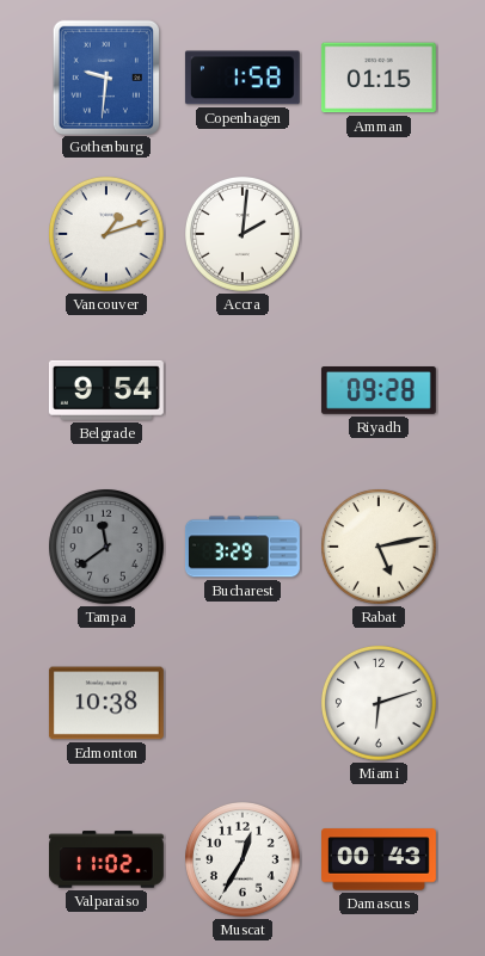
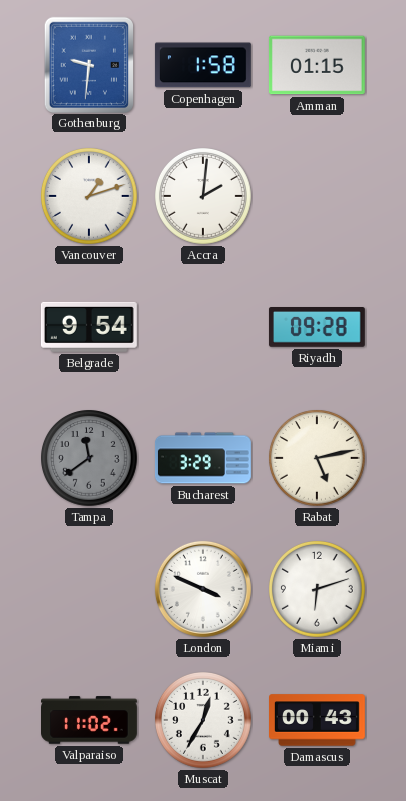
Edmonton: 10:38 -> none
London: none -> 3:49
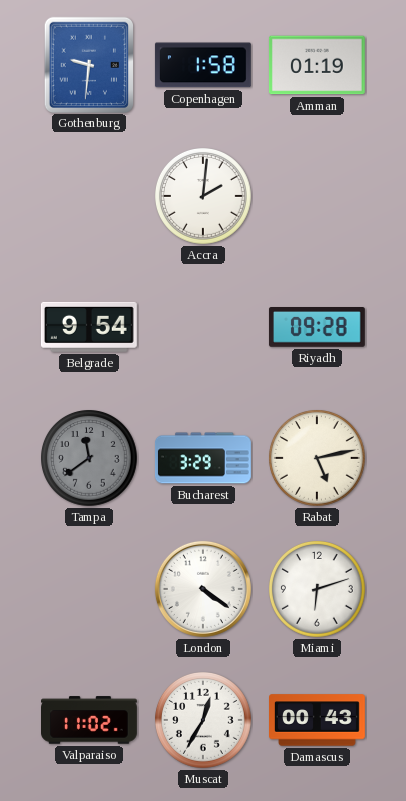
Amman: 01:15 -> 01:19
Vancouver: 1:12 -> none
London: 3:49 -> 4:21
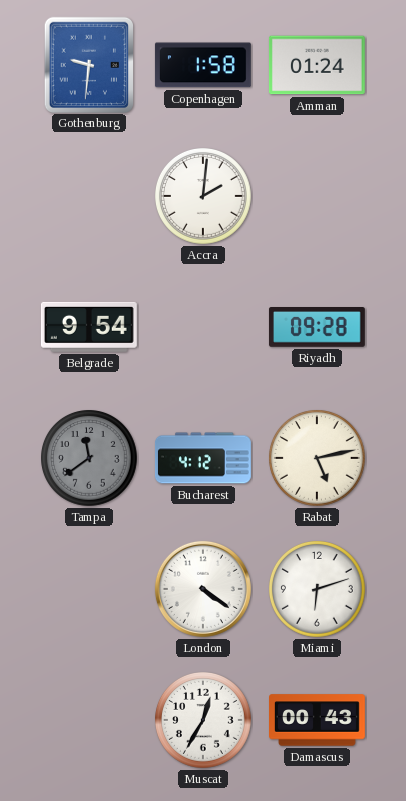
Amman: 01:19 -> 01:24
Bucharest: 3:29 -> 4:12
Valparaiso: 11:02 -> none
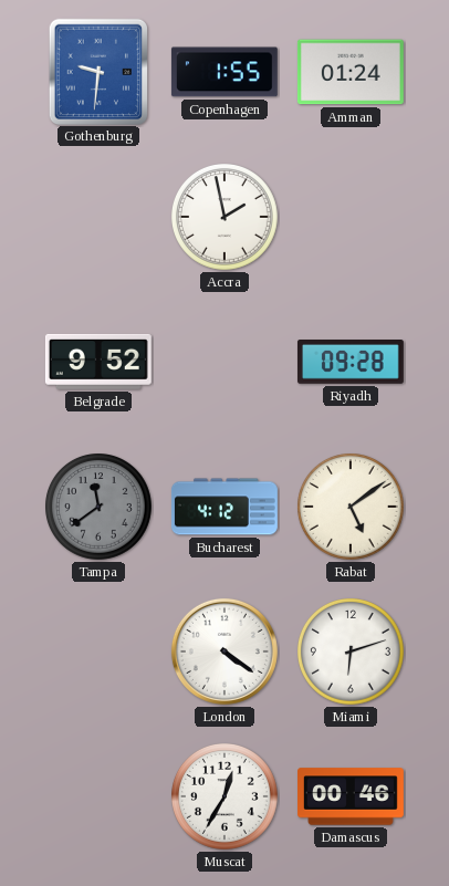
Copenhagen: 1:58 -> 1:55
Accra: 2:01 -> 1:58
Belgrade: 9:54 -> 9:52
Rabat: 5:13 -> 5:09
Damascus: 00:43 -> 00:46
